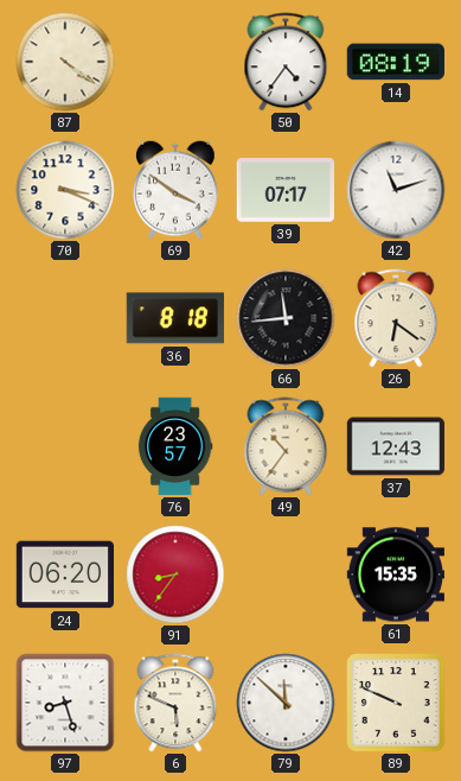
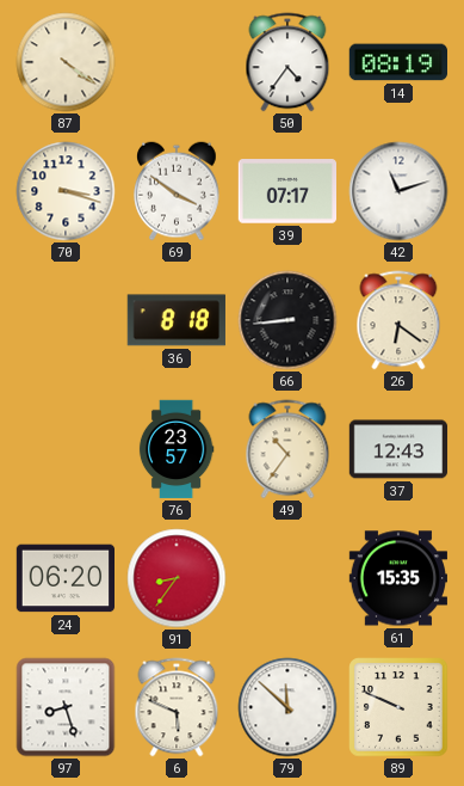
70: 3:19 -> 3:18
66: 11:44 -> 8:44
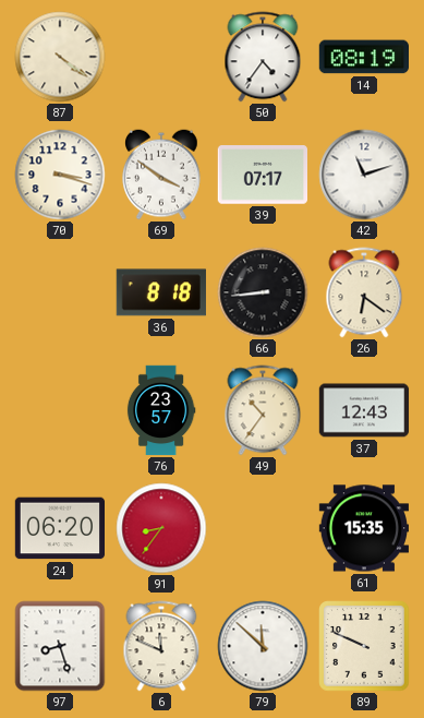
6: 5:49 -> 11:49
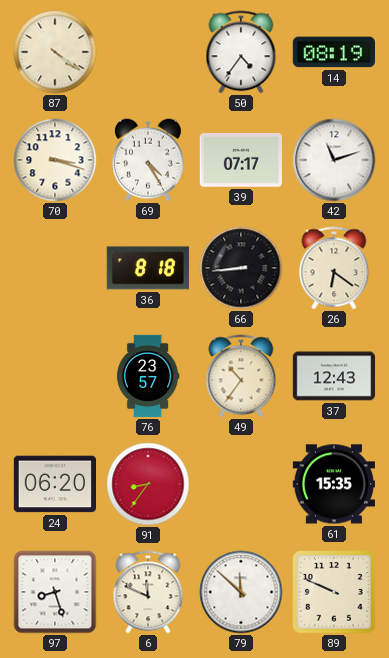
69: 3:51 -> 4:25
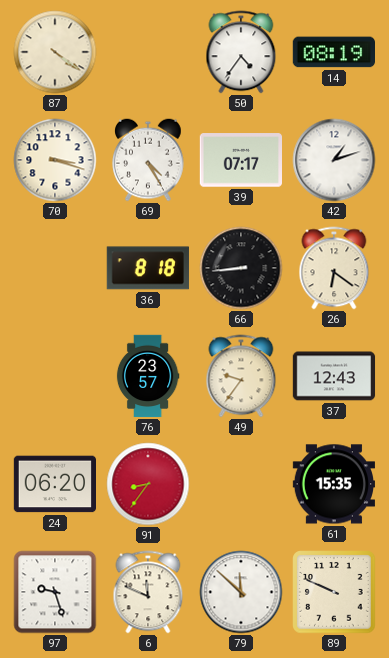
42: 11:12 -> 1:12
49: 10:36 -> 9:36
97: 8:27 -> 9:27
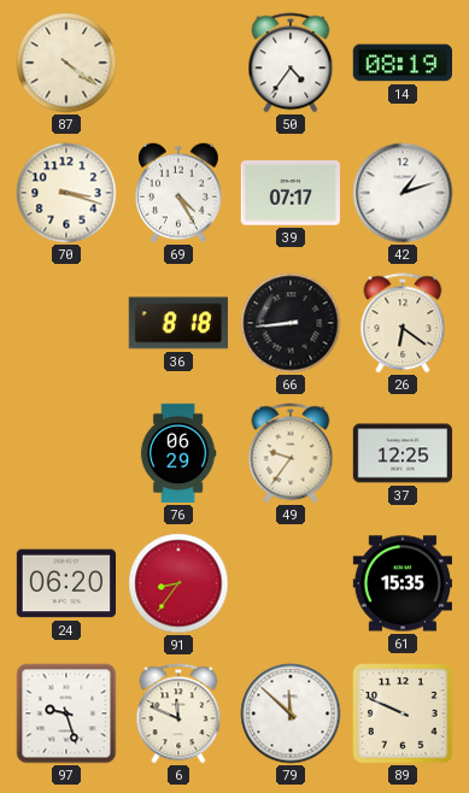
76: 23:57 -> 06:29
37: 12:43 -> 12:25
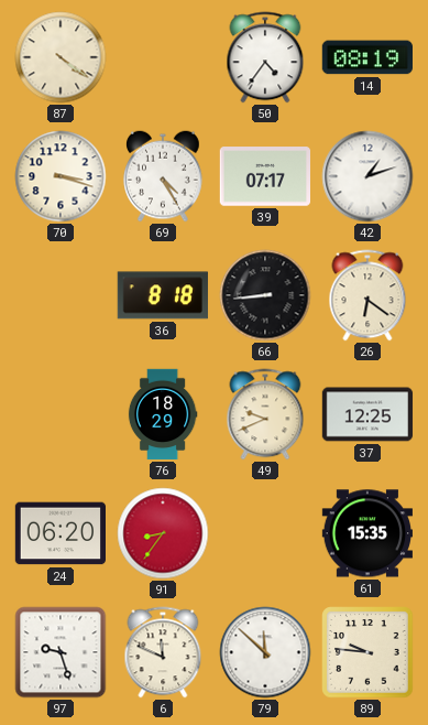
76: 06:29 -> 18:29
49: 9:36 -> 9:41
89: 9:49 -> 9:46
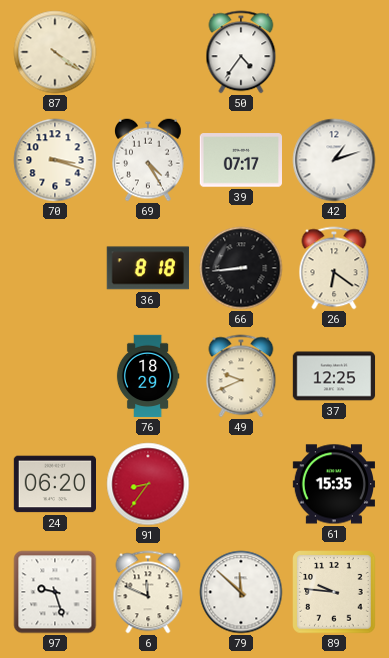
14: 08:19 -> none
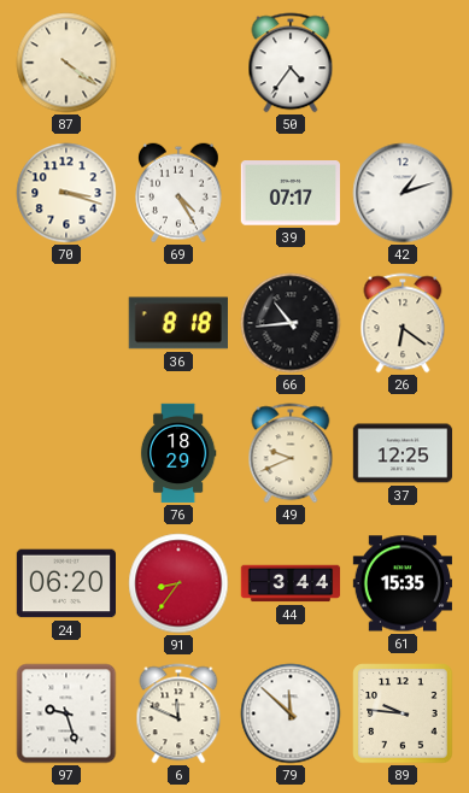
66: 8:44 -> 10:44
44: none -> 3:44
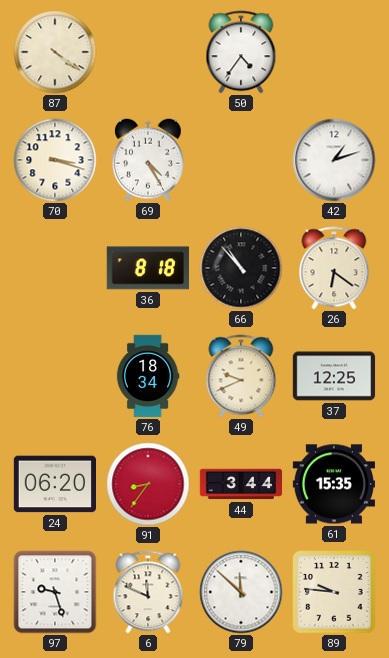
39: 07:17 -> none
66: 10:44 -> 10:53
76: 18:29 -> 18:34
